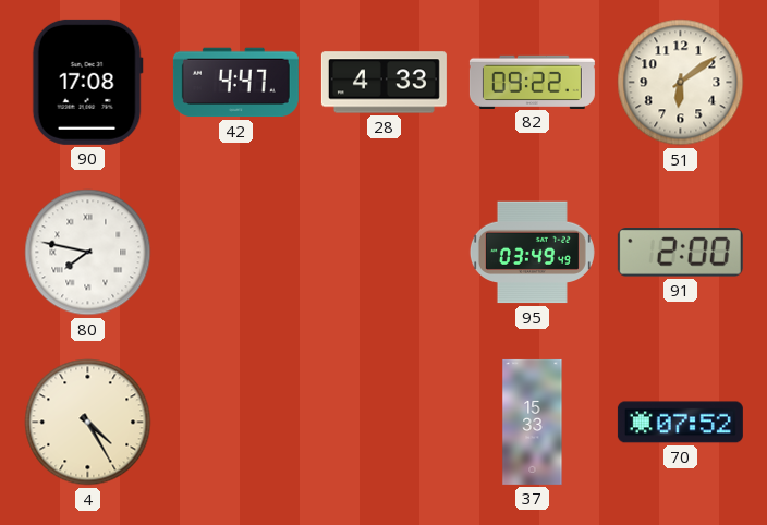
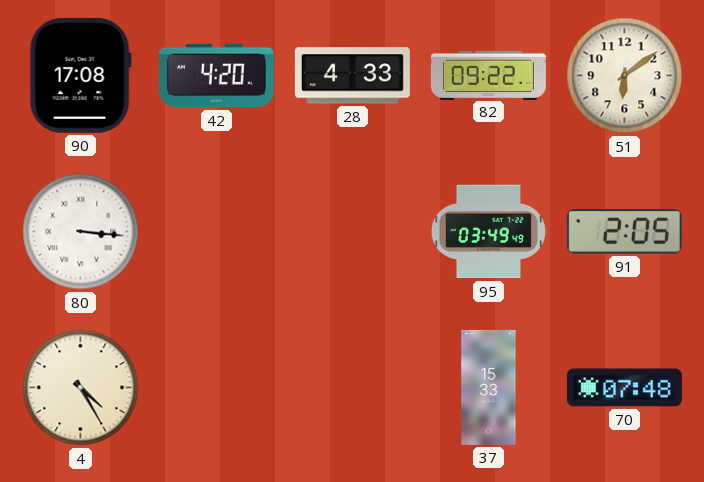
42: 4:47 -> 4:20
80: 7:47 -> 3:16
91: 2:00 -> 2:05
70: 07:52 -> 07:48
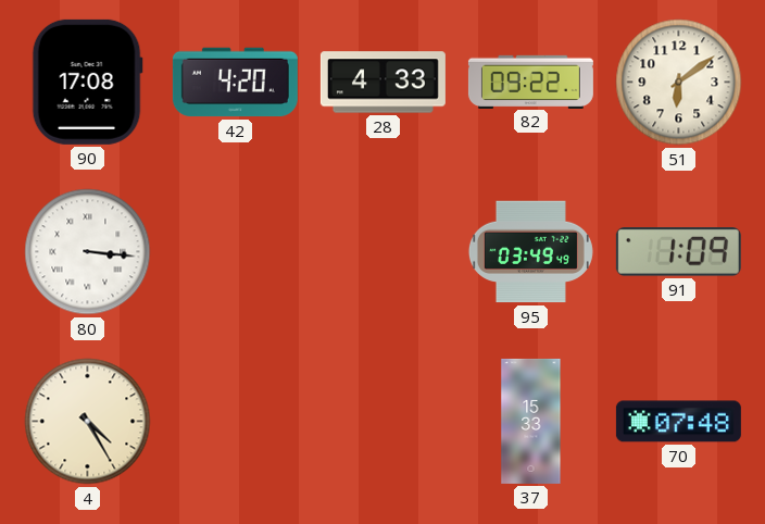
91: 2:05 -> 1:09
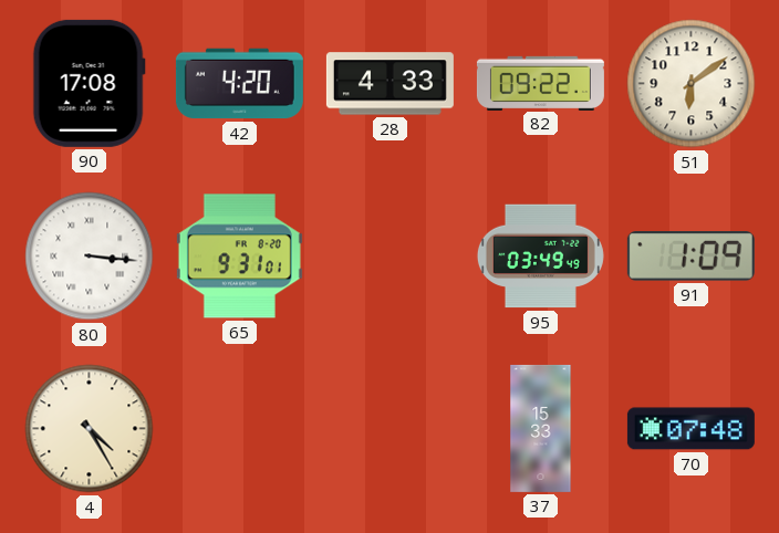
65: none -> 9:31
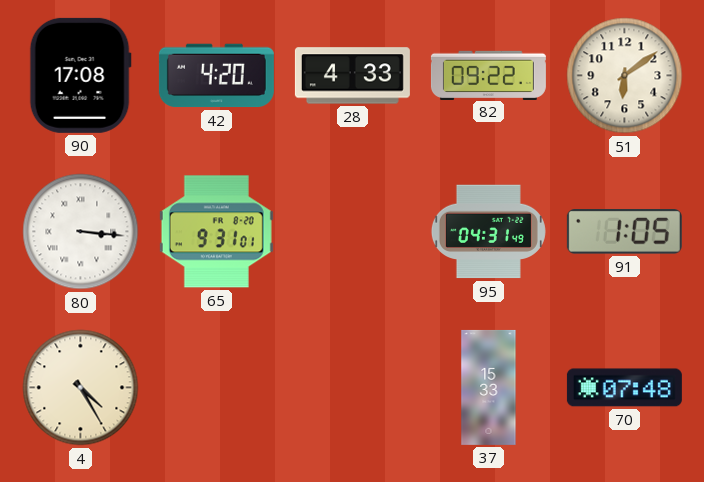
95: 03:49 -> 04:31
91: 1:09 -> 1:05
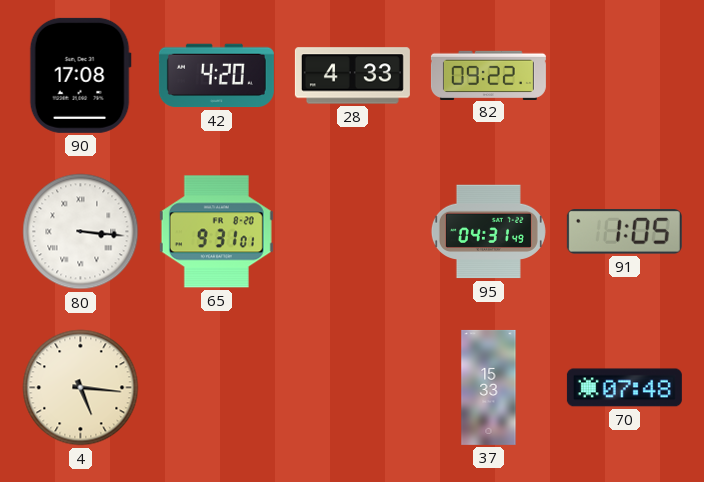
51: 6:09 -> none
4: 4:25 -> 5:16
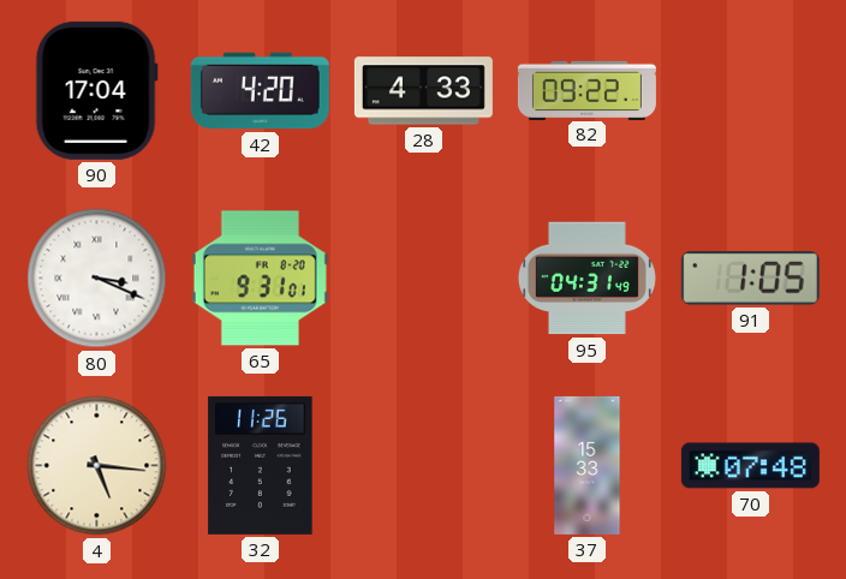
90: 17:08 -> 17:04
80: 3:16 -> 3:19
32: none -> 11:26
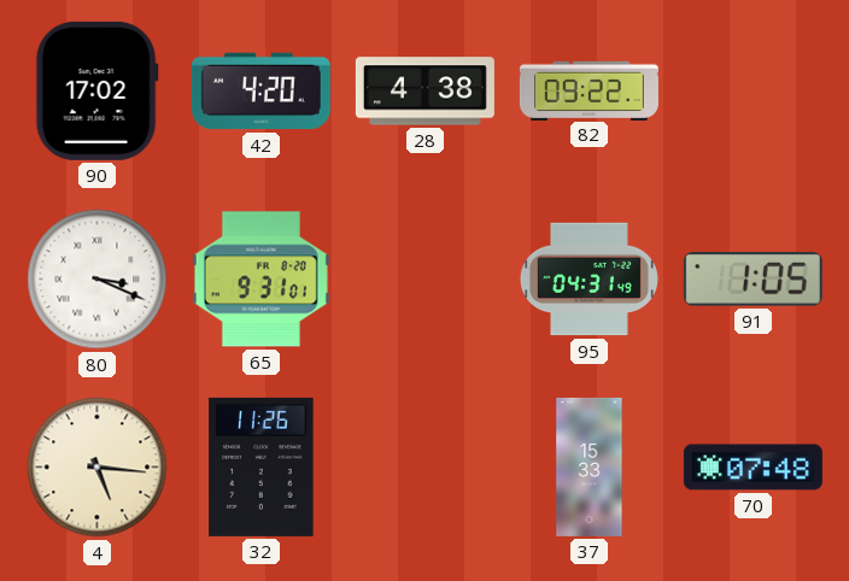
90: 17:04 -> 17:02
28: 4:33 -> 4:38
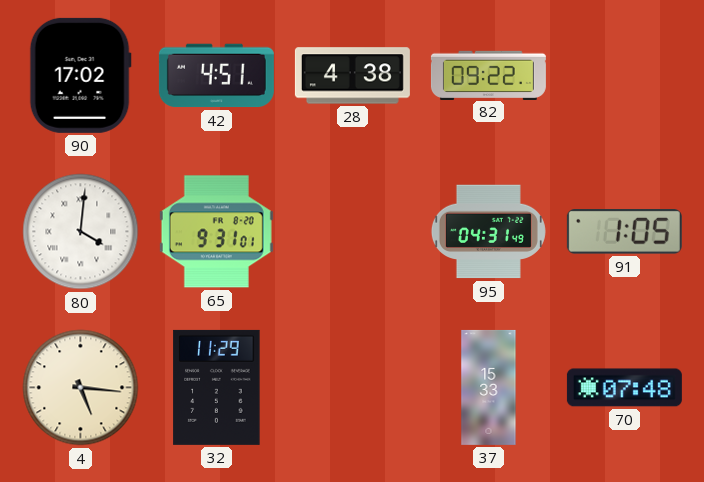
42: 4:20 -> 4:51
80: 3:19 -> 4:01
32: 11:26 -> 11:29
